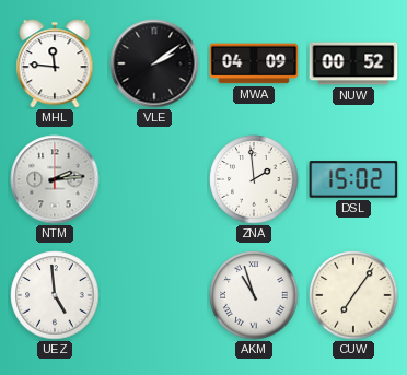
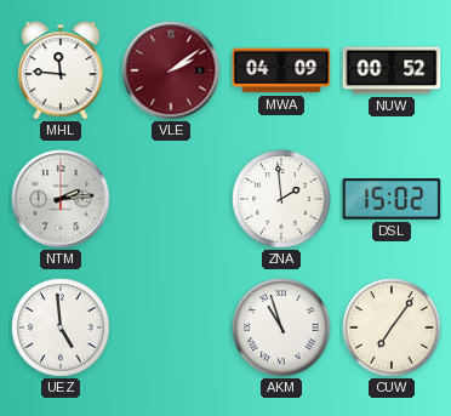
VLE dial: black -> burgundy
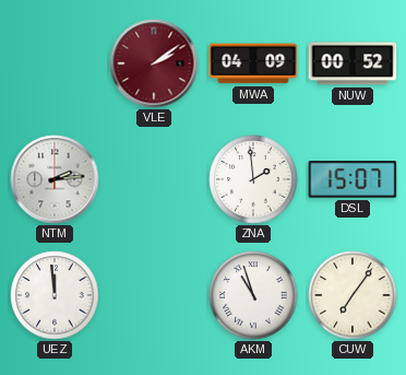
MHL: 11:46 -> none
DSL: 15:02 -> 15:07
UEZ: 4:59 -> 11:59
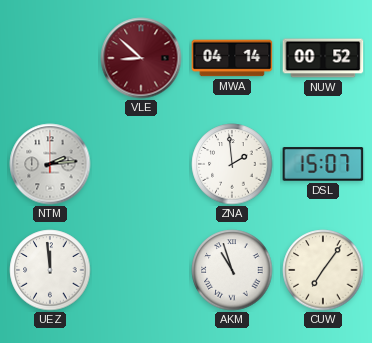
VLE: 2:09 -> 8:52
MWA: 04:09 -> 04:14
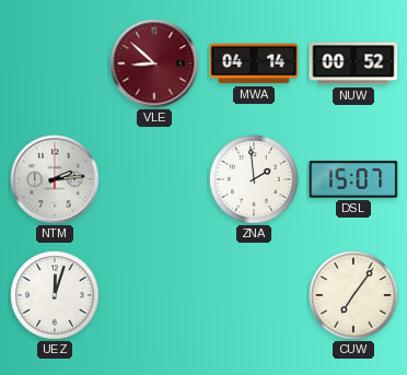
UEZ: 11:59 -> 12:03
AKM: 10:57 -> none
